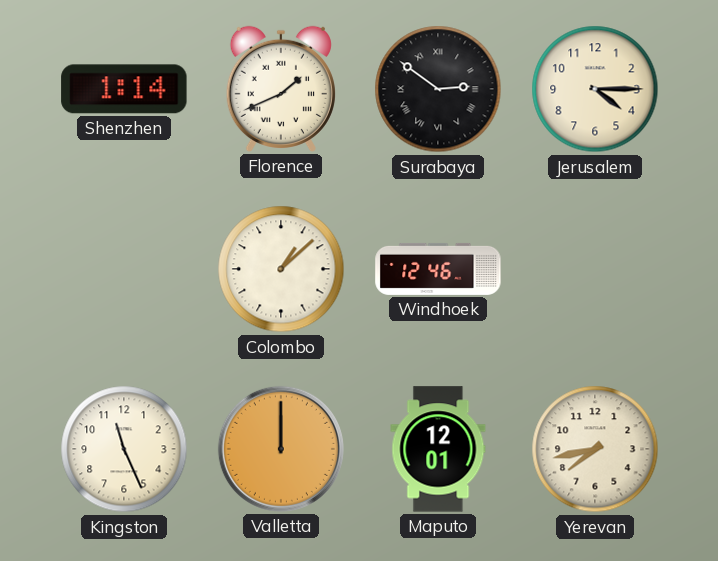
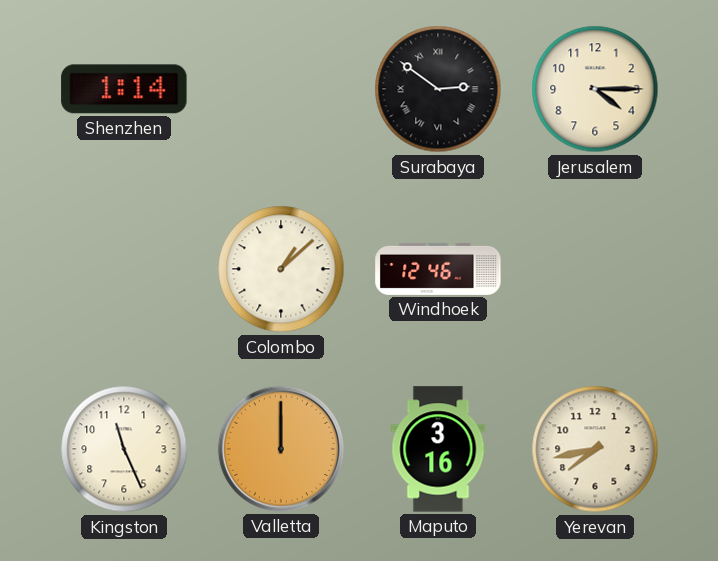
Florence: 1:41 -> none
Maputo: 12:01 -> 3:16
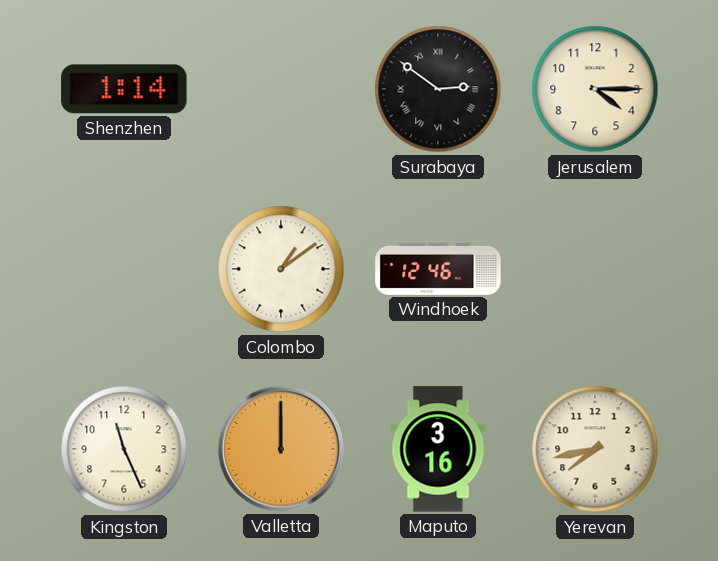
Colombo: 1:08 -> 1:09
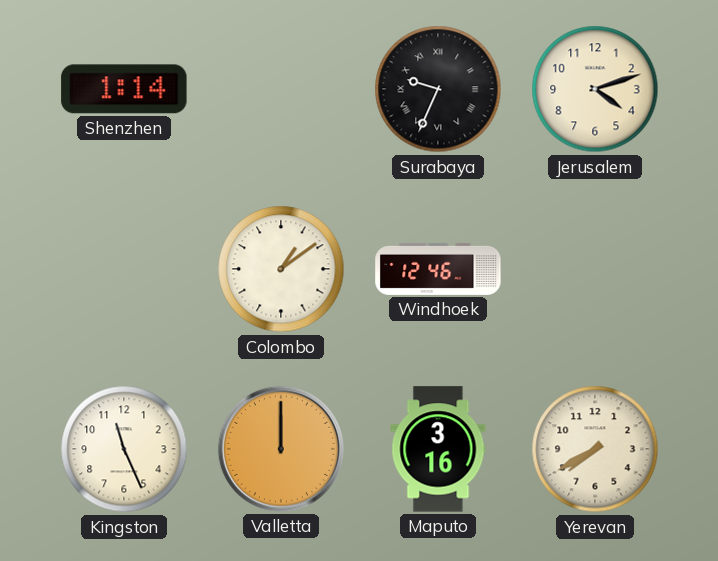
Surabaya: 2:51 -> 9:34
Jerusalem: 4:15 -> 4:12
Yerevan: 7:43 -> 7:40
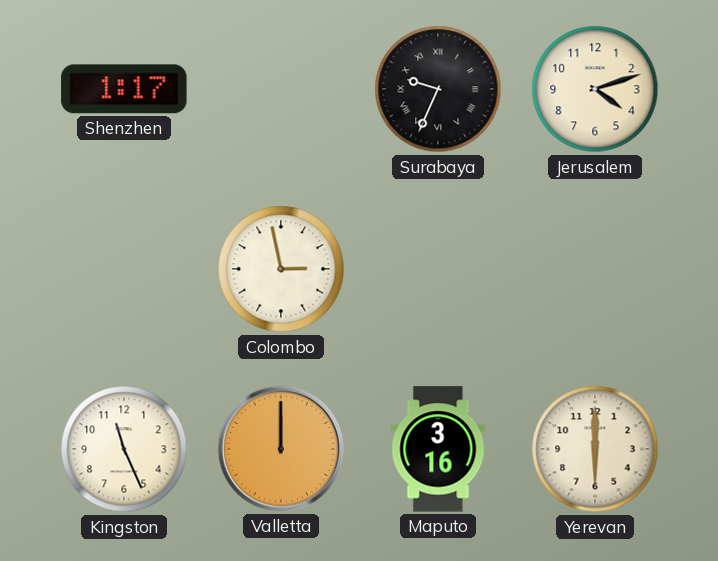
Shenzhen: 1:14 -> 1:17
Colombo: 1:09 -> 2:58
Windhoek: 12:46 -> none
Yerevan: 7:40 -> 6:00
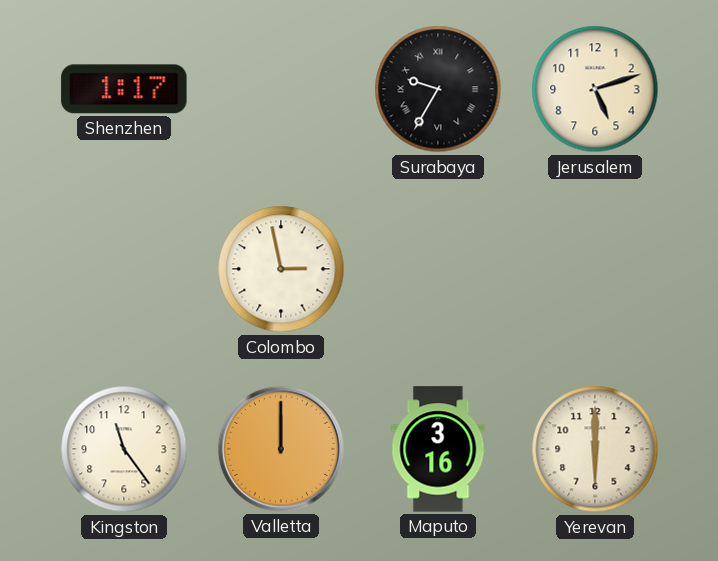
Surabaya: 9:34 -> 9:35
Jerusalem: 4:12 -> 5:12
Kingston: 11:26 -> 11:24
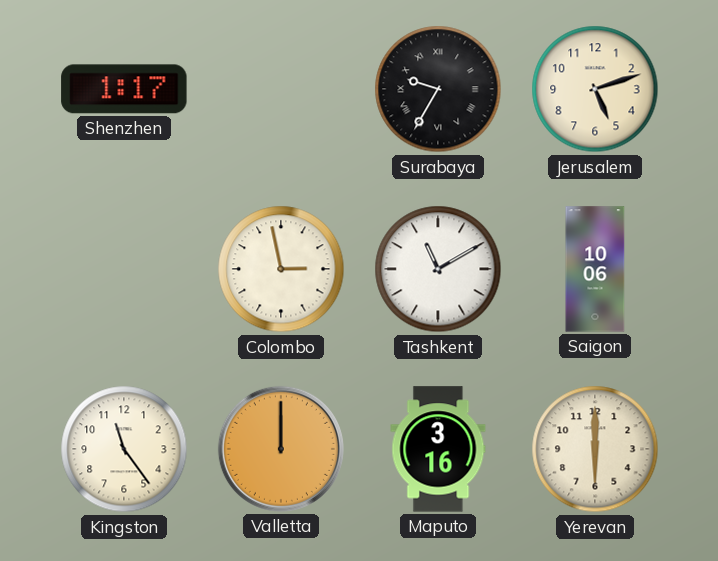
Tashkent: none -> 11:10
Saigon: none -> 10:06
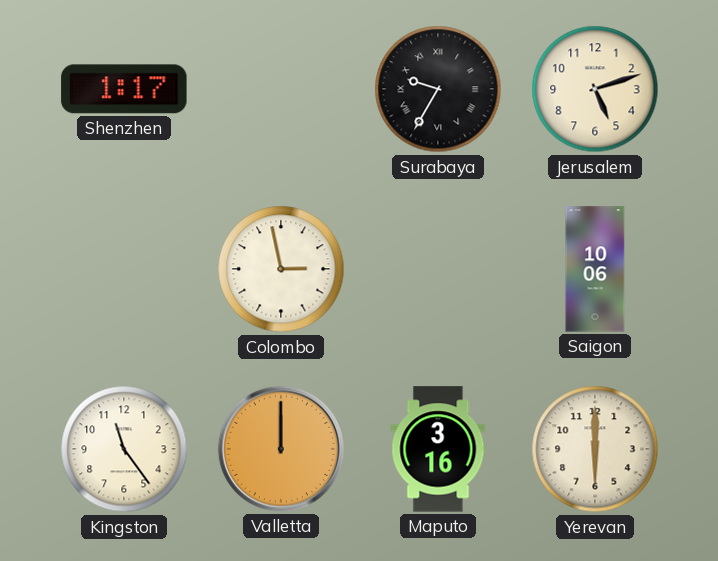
Tashkent: 11:10 -> none
